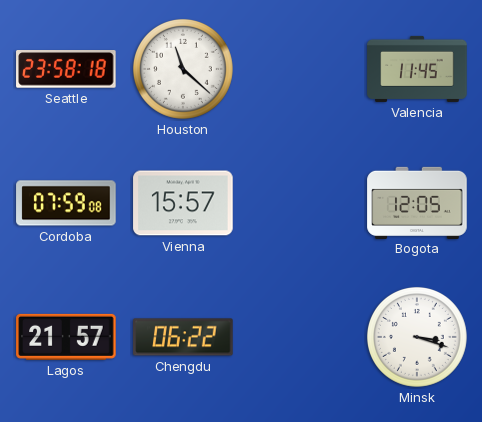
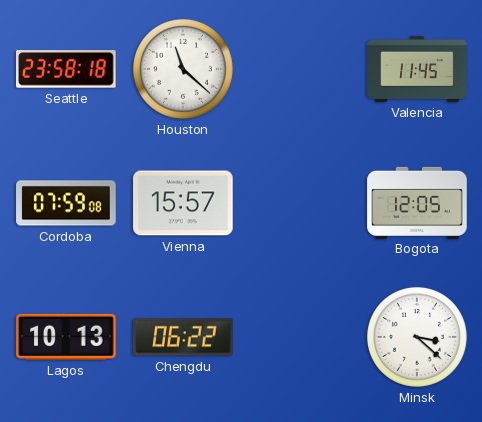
Lagos: 21:57 -> 10:13
Minsk: 3:18 -> 3:22
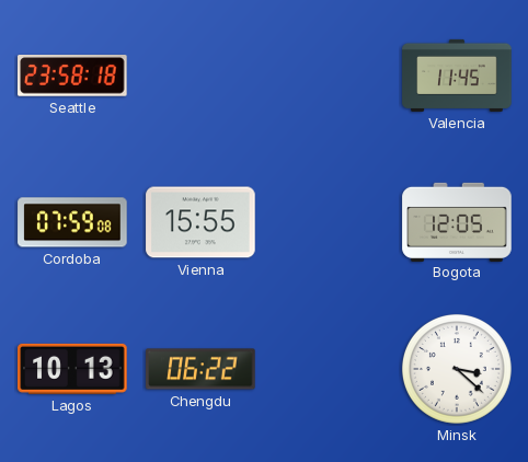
Houston: 11:22 -> none
Vienna: 15:57 -> 15:55
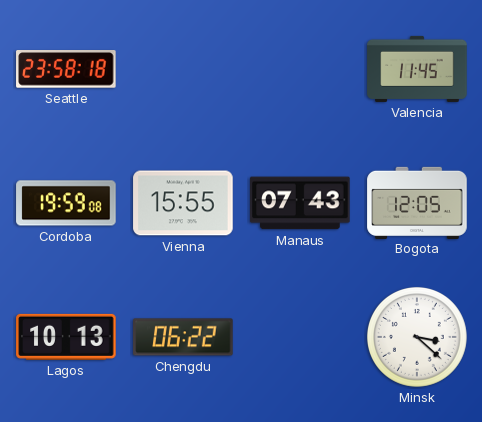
Cordoba: 07:59 -> 19:59
Manaus: none -> 07:43
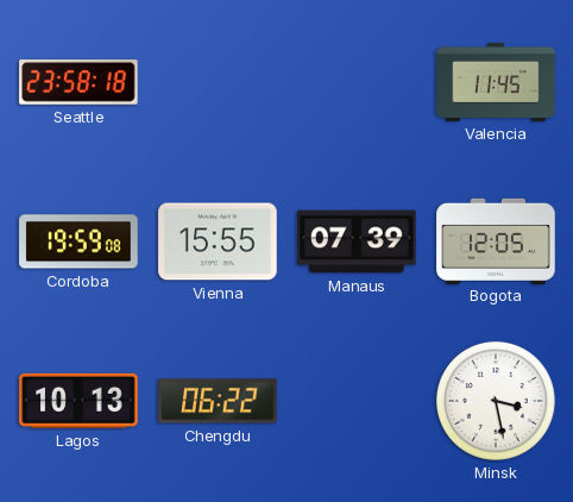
Manaus: 07:43 -> 07:39
Minsk: 3:22 -> 3:28
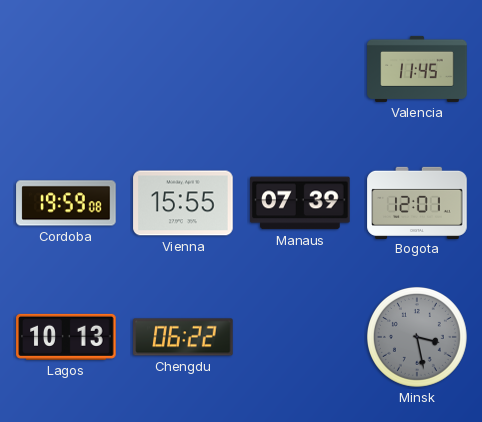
Seattle: 23:58 -> none
Bogota: 12:05 -> 12:01
Minsk dial: white -> grey
